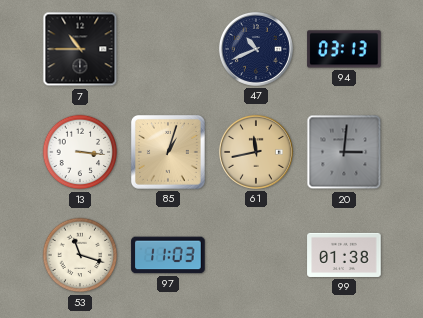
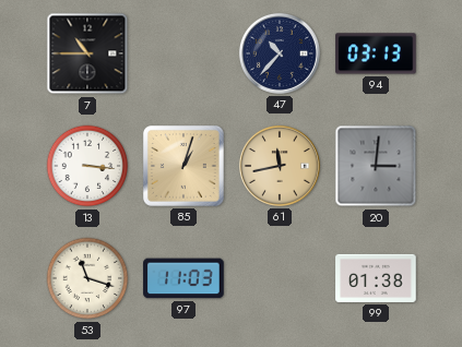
47: 10:41 -> 10:37
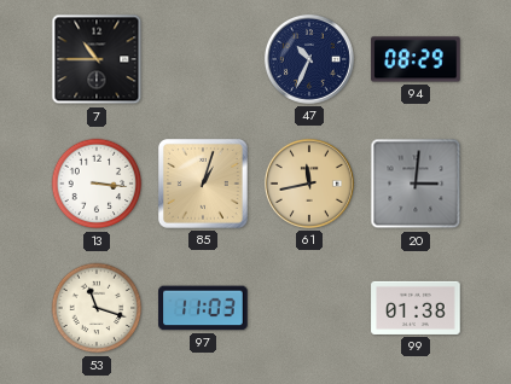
47: 10:37 -> 10:34
94: 03:13 -> 08:29
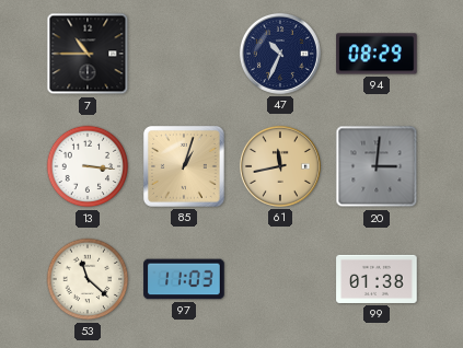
53: 11:18 -> 11:22
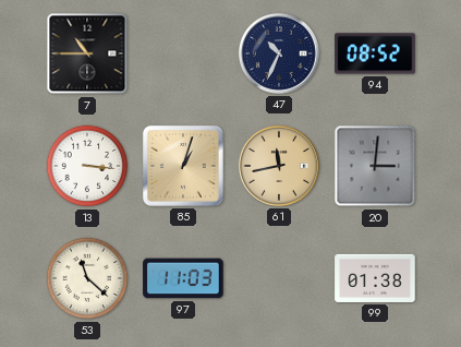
94: 08:29 -> 08:52
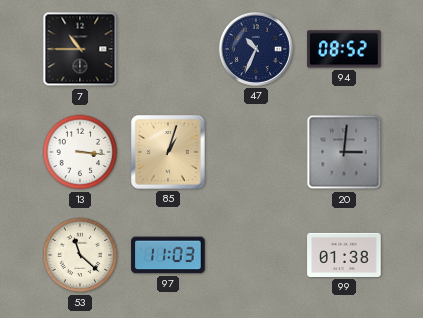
61: 11:43 -> none
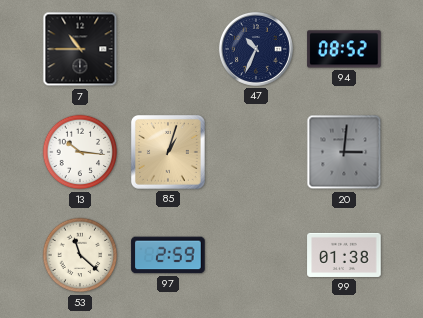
13: 3:16 -> 10:16
97: 11:03 -> 2:59
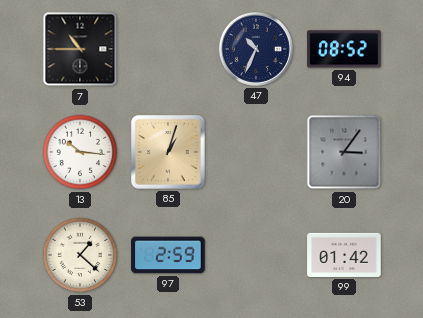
20: 3:01 -> 3:06
53: 11:22 -> 1:22
99: 01:38 -> 01:42
